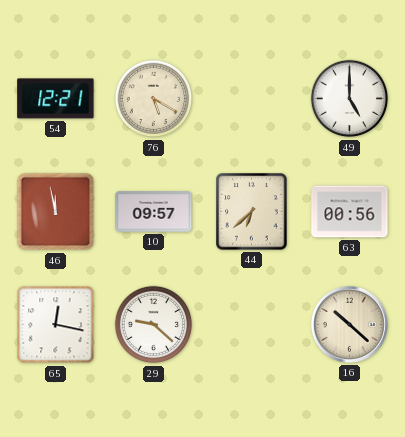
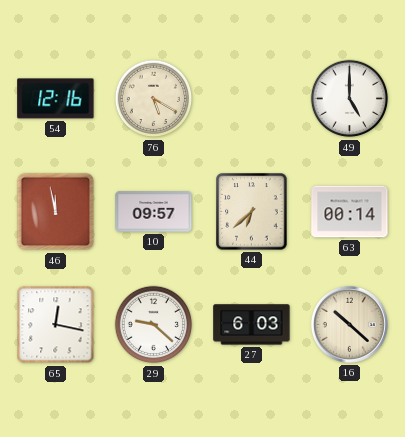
54: 12:21 -> 12:16
63: 00:56 -> 00:14
27: none -> 6:03
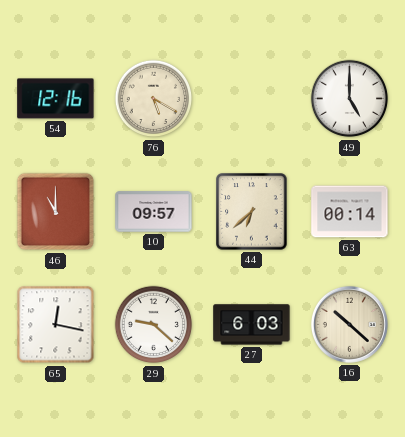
46: 11:58 -> 11:00
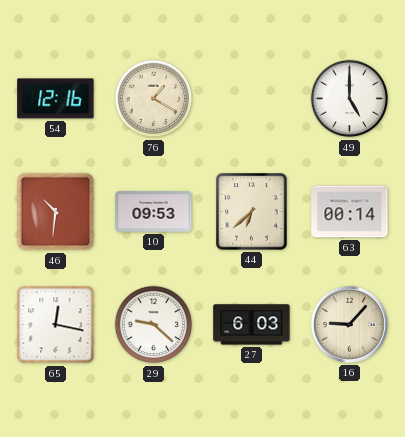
76: 5:20 -> 1:20
46: 11:00 -> 10:31
10: 09:57 -> 09:53
16: 10:22 -> 9:07
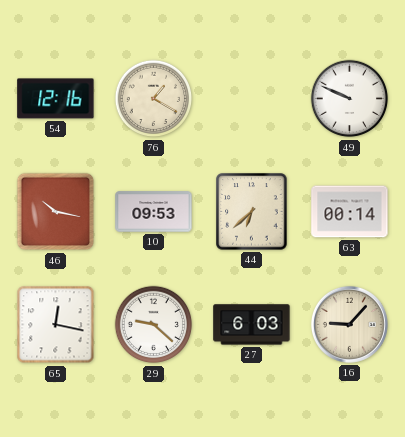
49: 5:00 -> 9:49
46: 10:31 -> 10:17
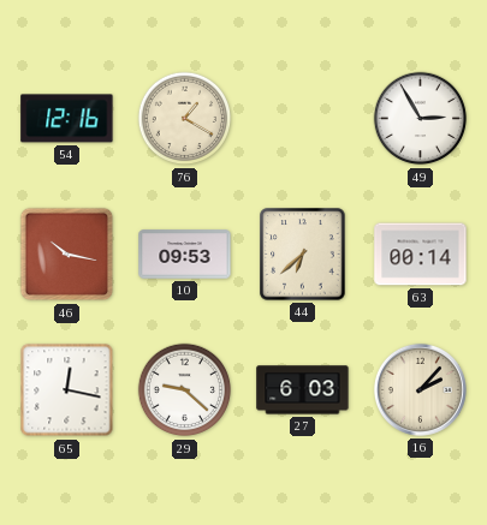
49: 9:49 -> 2:55
16: 9:07 -> 2:07
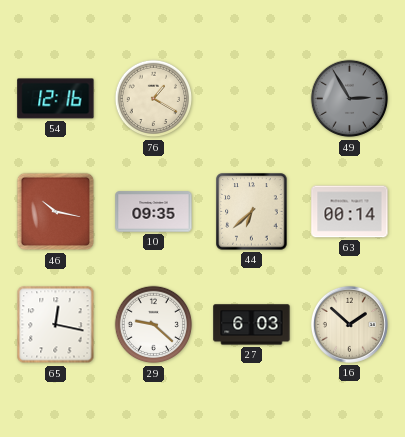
49 dial: white -> grey
10: 09:53 -> 09:35
16: 2:07 -> 1:52
